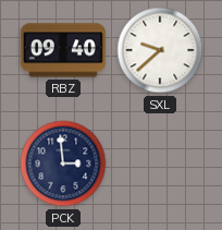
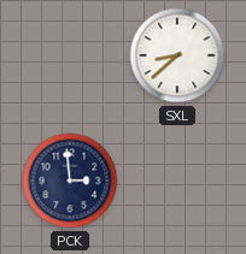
RBZ: 09:40 -> none
SXL: 9:38 -> 8:38
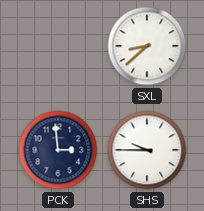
SHS: none -> 9:45
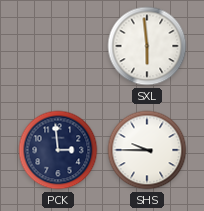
SXL: 8:38 -> 5:59
